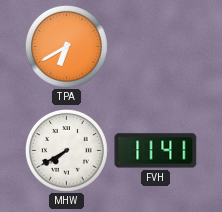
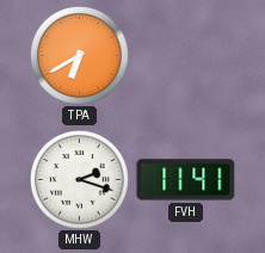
MHW: 7:40 -> 2:18
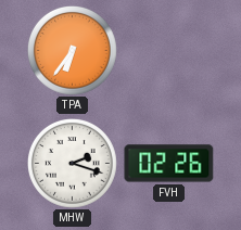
TPA: 6:40 -> 6:36
FVH: 11:41 -> 02:26
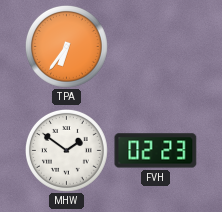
MHW: 2:18 -> 1:51
FVH: 02:26 -> 02:23
